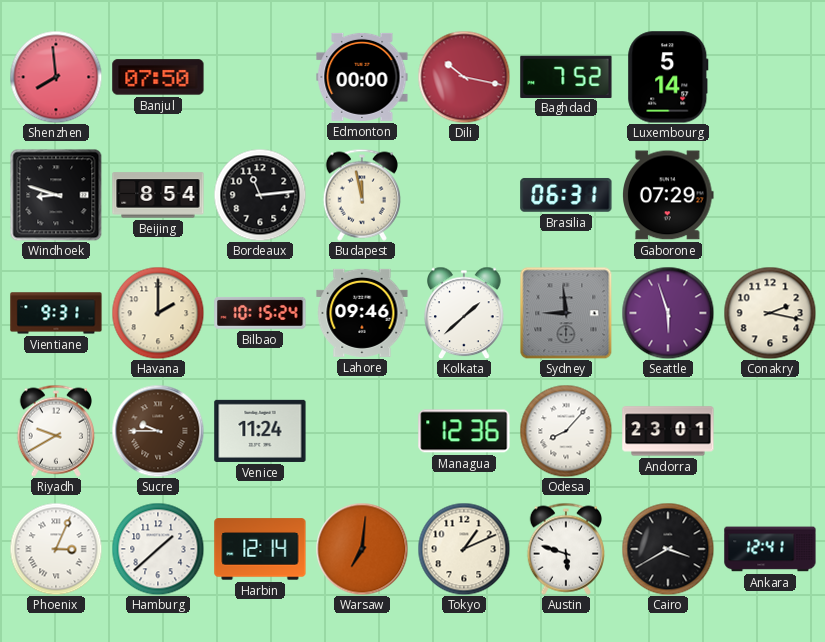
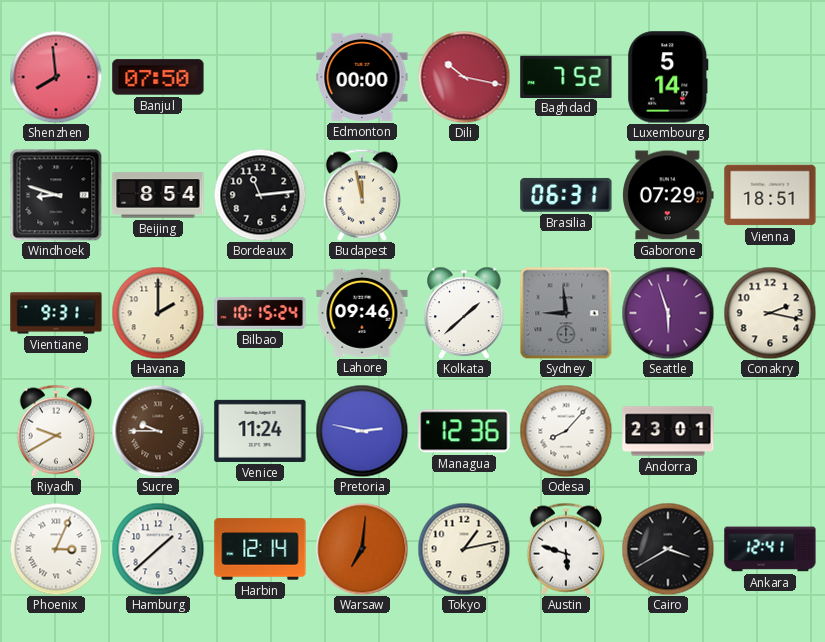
Vienna: none -> 18:51
Pretoria: none -> 2:47
Tokyo: 1:11 -> 1:13
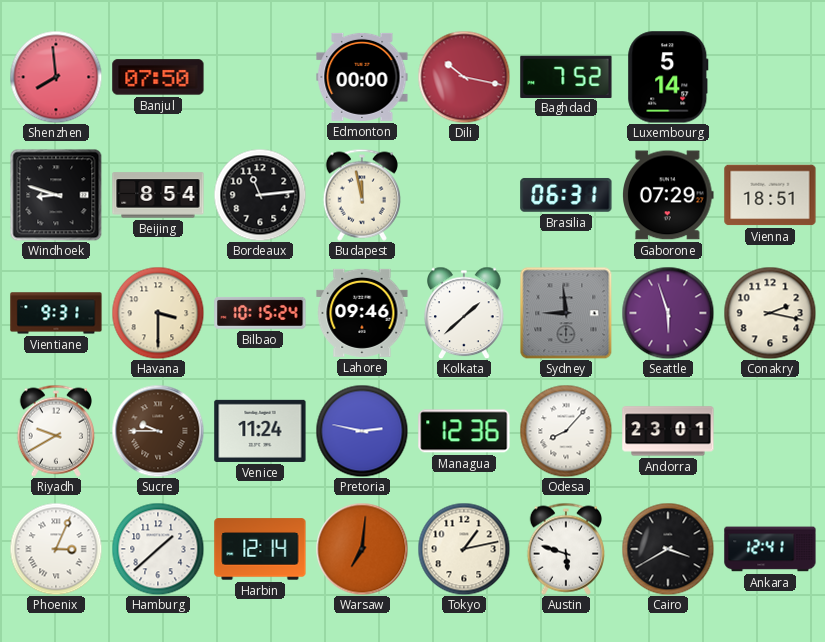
Havana: 2:00 -> 3:30
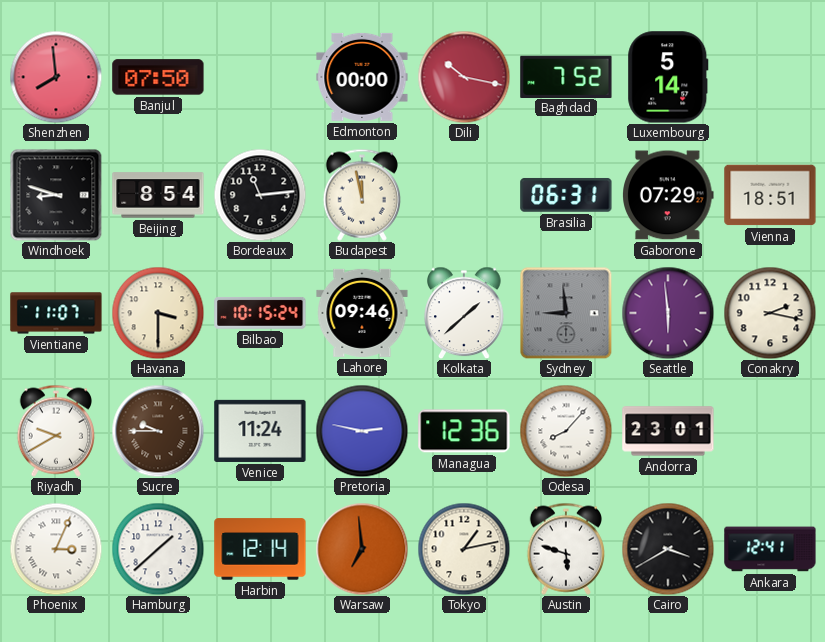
Vientiane: 9:31 -> 11:07
Seattle: 5:57 -> 5:59
Warsaw: 7:01 -> 6:59
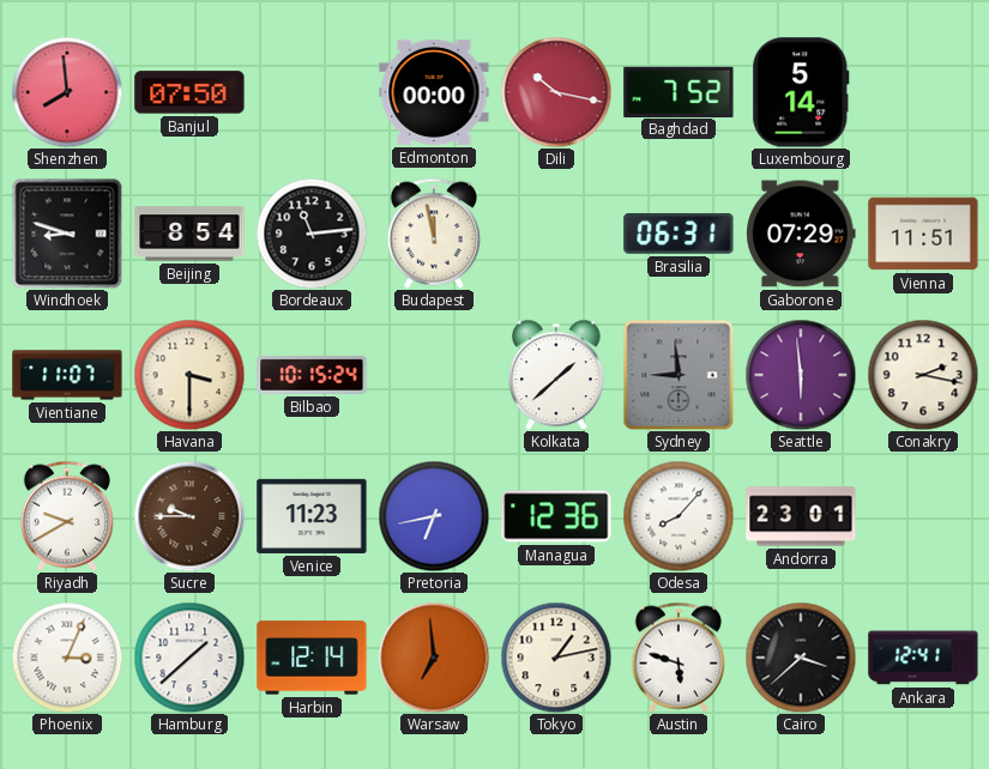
Vienna: 18:51 -> 11:51
Lahore: 09:46 -> none
Venice: 11:24 -> 11:23
Pretoria: 2:47 -> 6:43
Cairo: 3:40 -> 3:38
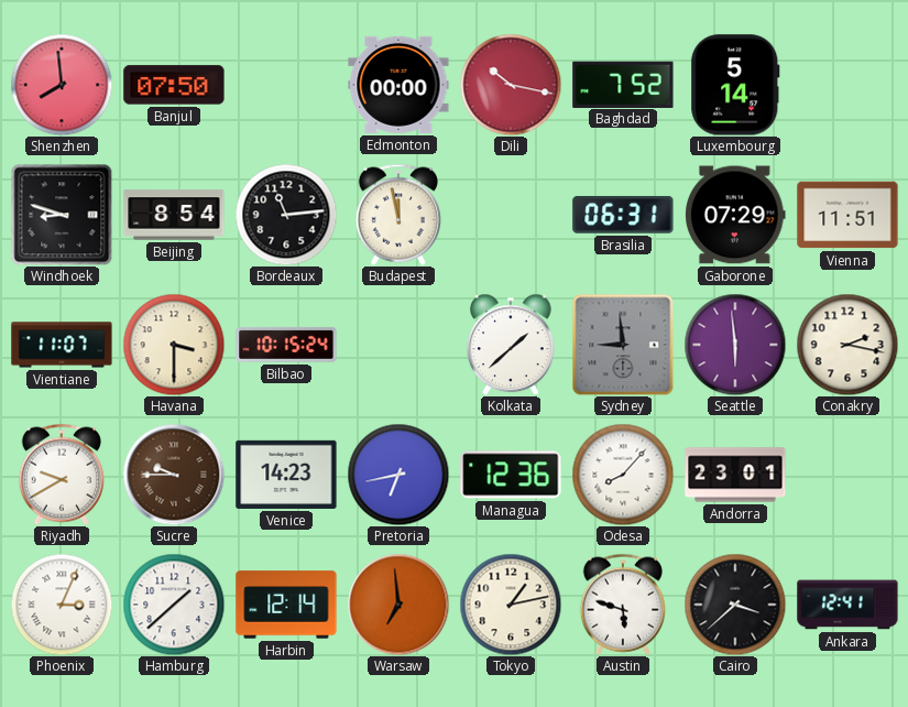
Venice: 11:23 -> 14:23
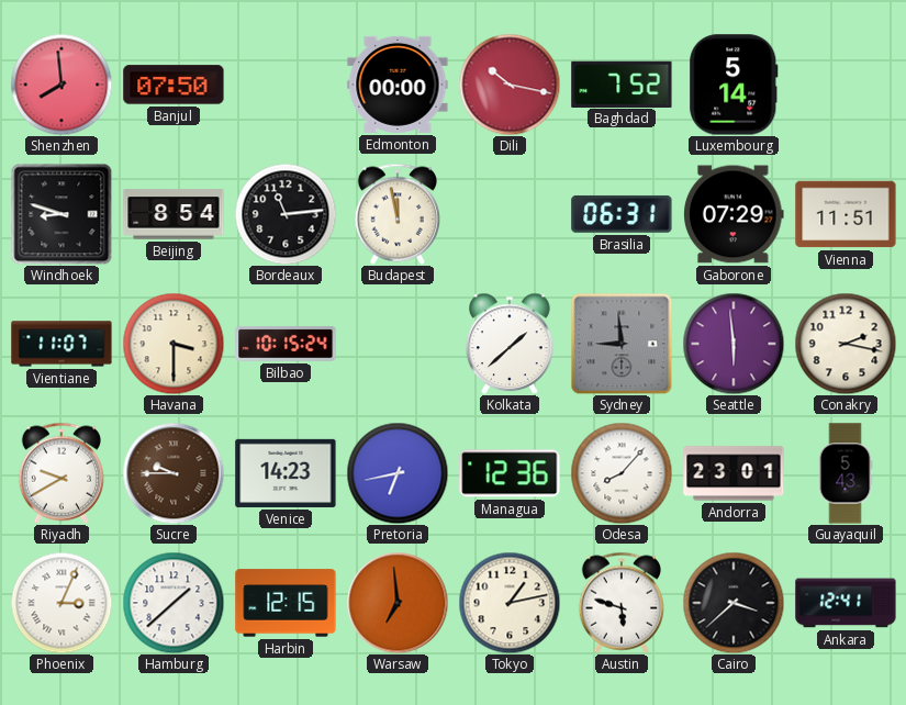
Guayaquil: none -> 5:43
Harbin: 12:14 -> 12:15
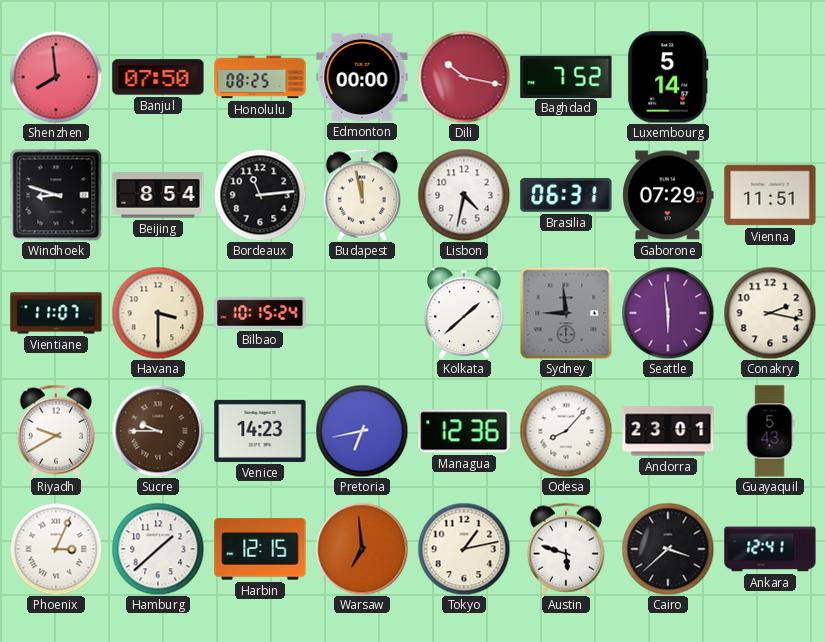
Honolulu: none -> 08:25
Lisbon: none -> 4:32
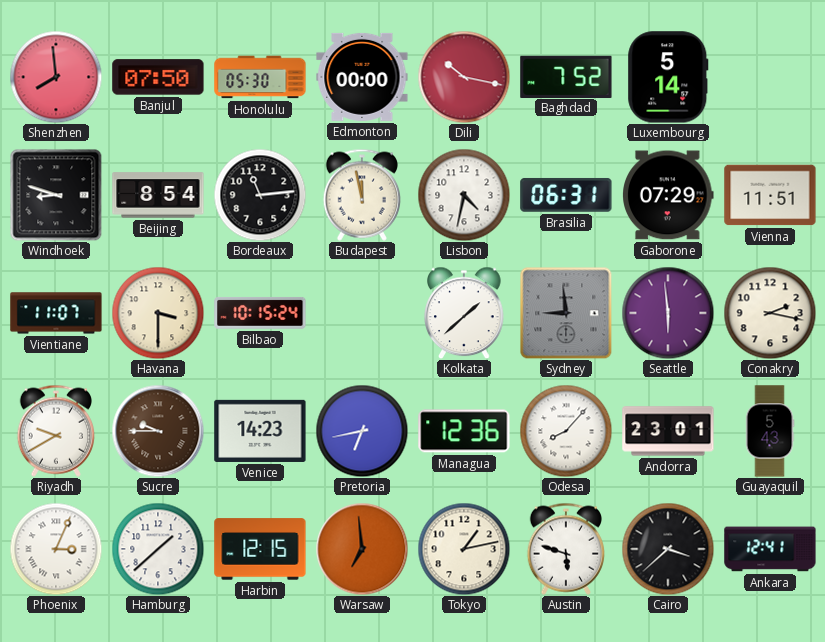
Honolulu: 08:25 -> 05:30
